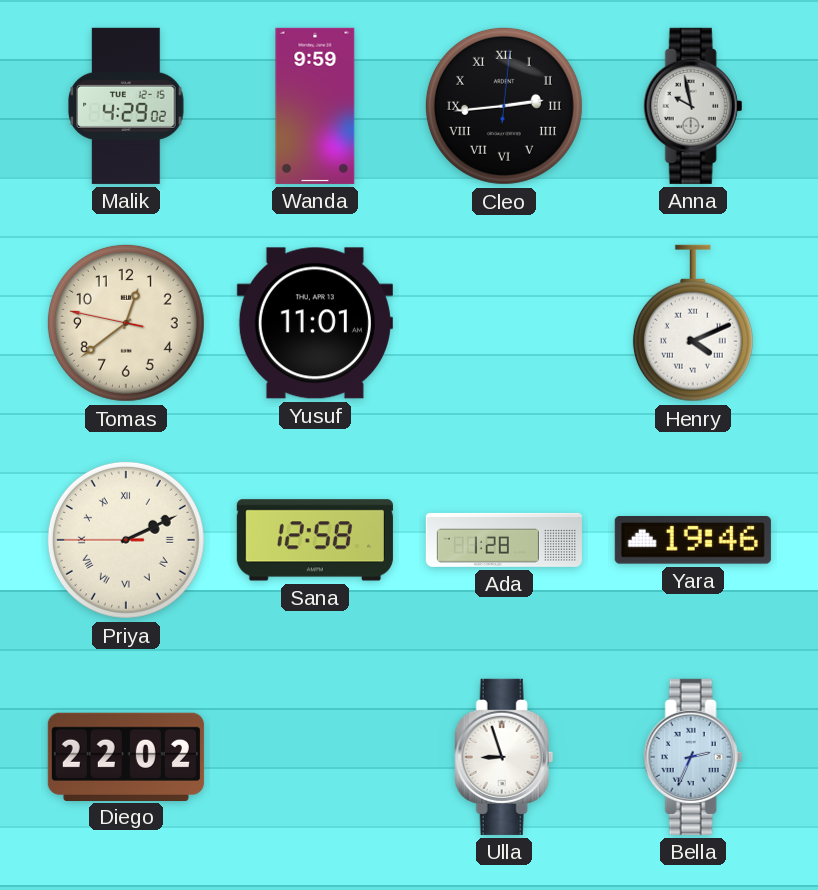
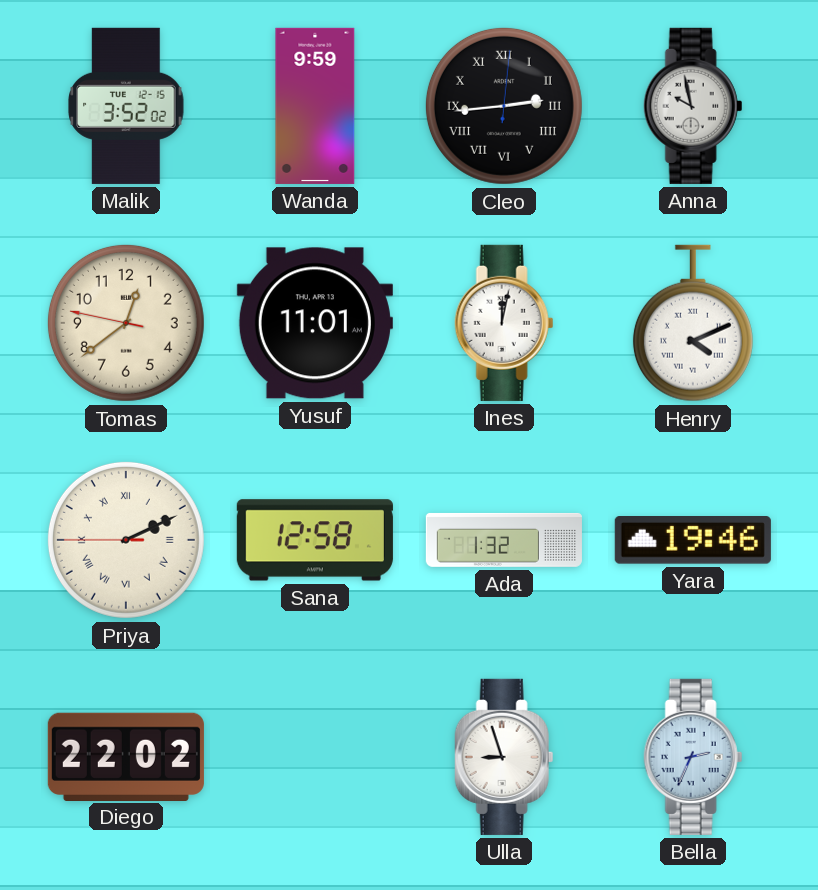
Malik: 4:29 -> 3:52
Ines: none -> 12:02
Ada: 1:28 -> 1:32
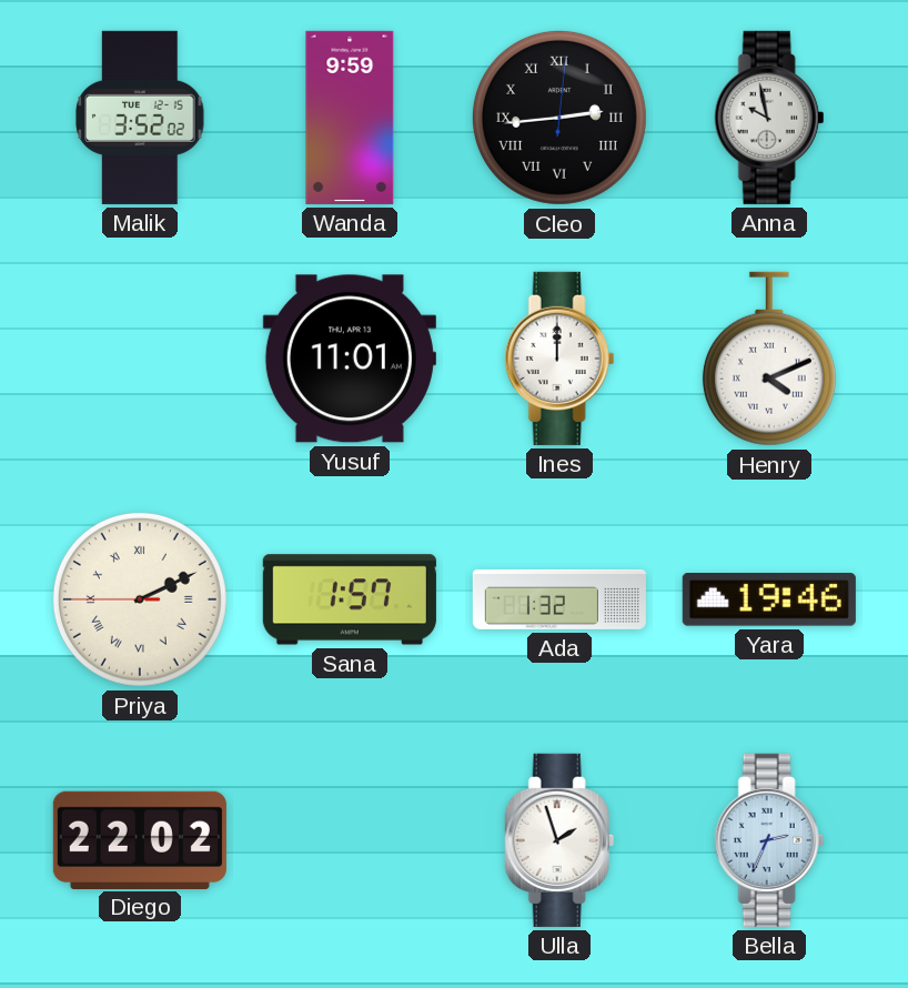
Tomas: 12:38 -> none
Ines: 12:02 -> 12:00
Sana: 12:58 -> 1:57
Ulla: 8:57 -> 1:57
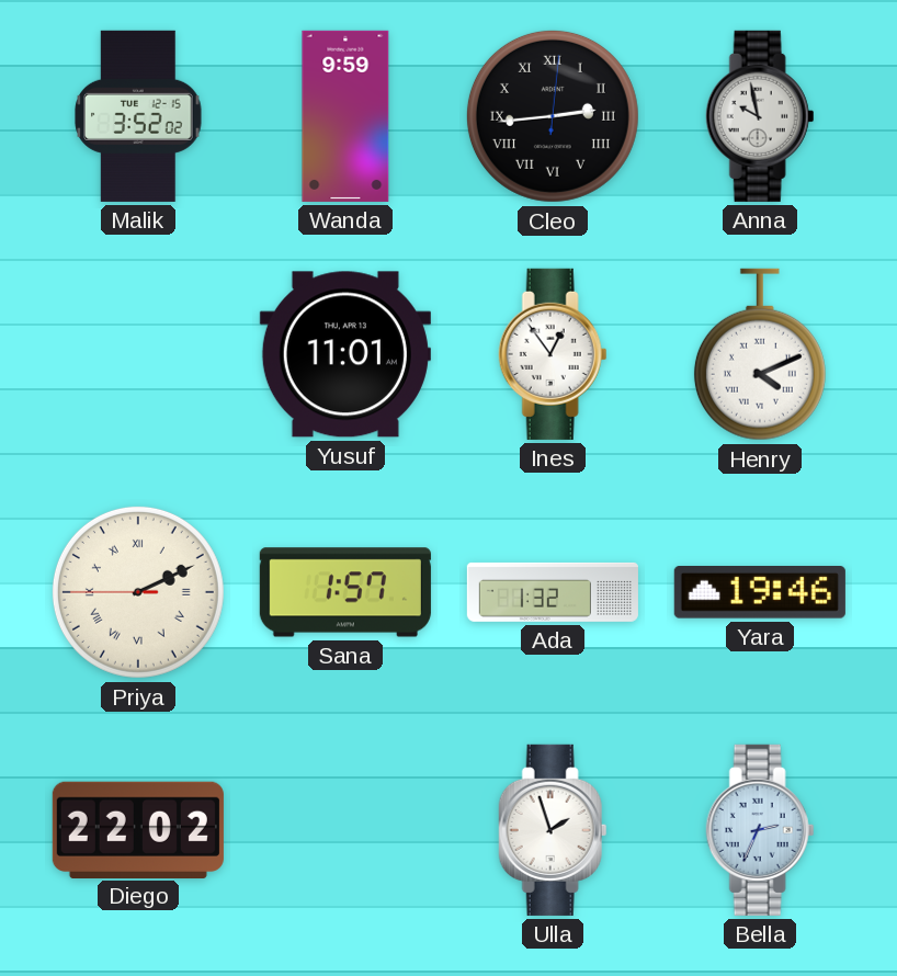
Ines: 12:00 -> 12:54
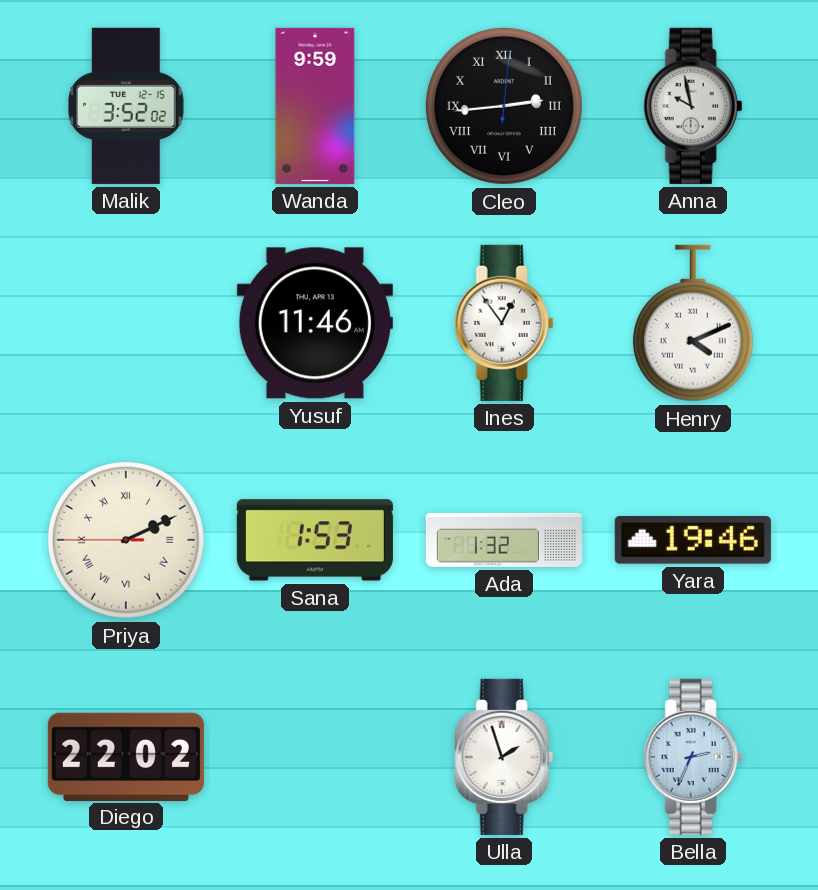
Yusuf: 11:01 -> 11:46
Sana: 1:57 -> 1:53
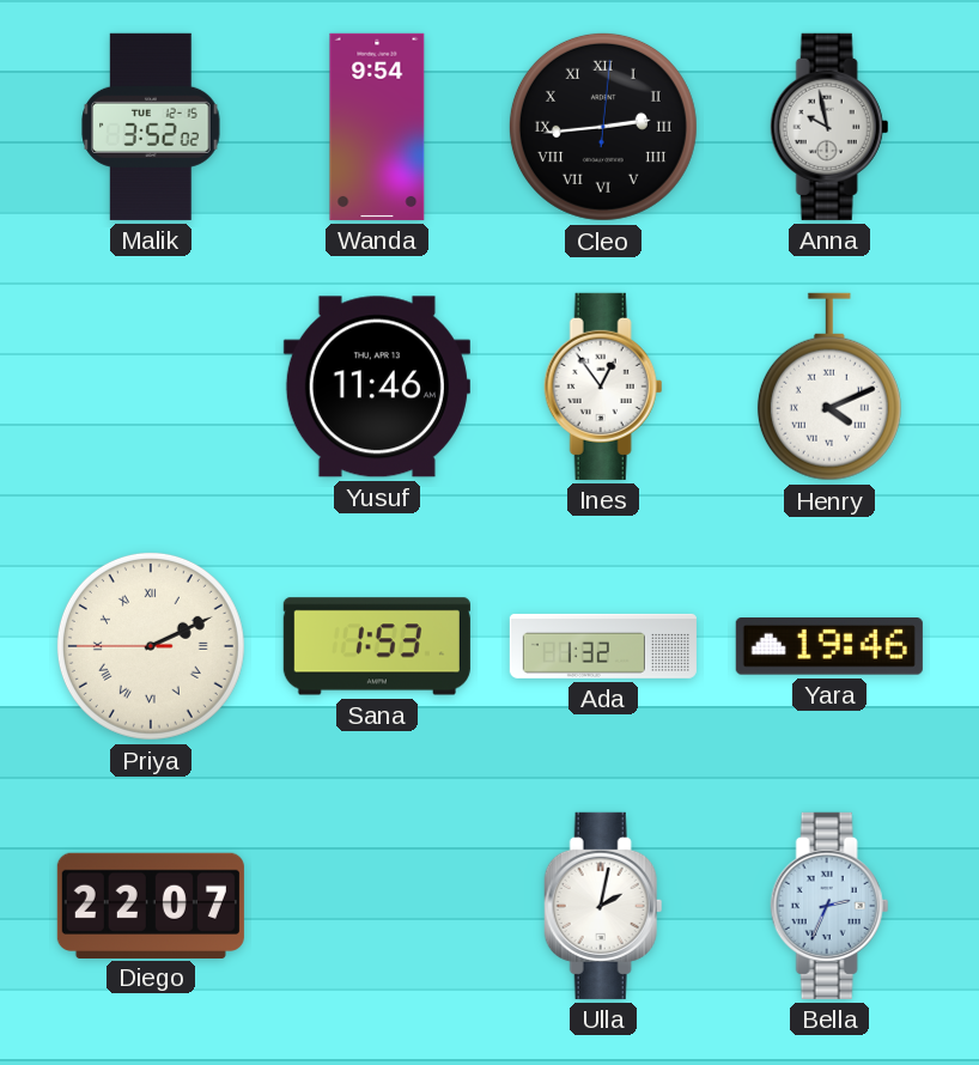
Wanda: 9:59 -> 9:54
Diego: 22:02 -> 22:07
Ulla: 1:57 -> 2:02
